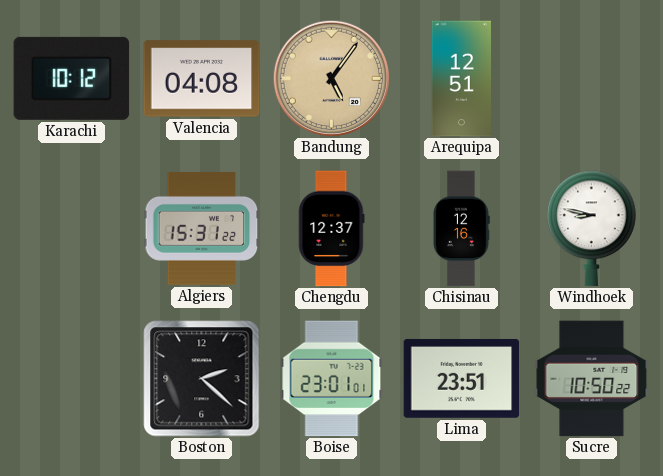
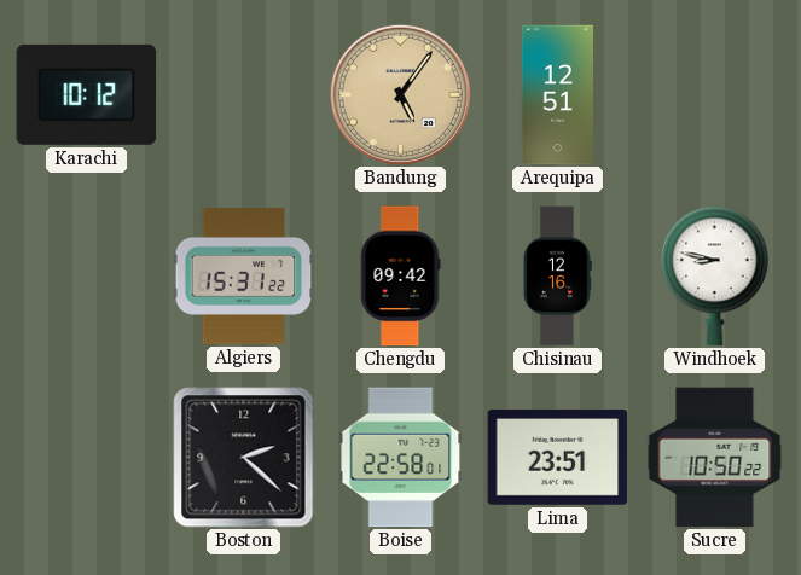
Valencia: 04:08 -> none
Chengdu: 12:37 -> 09:42
Boise: 23:01 -> 22:58
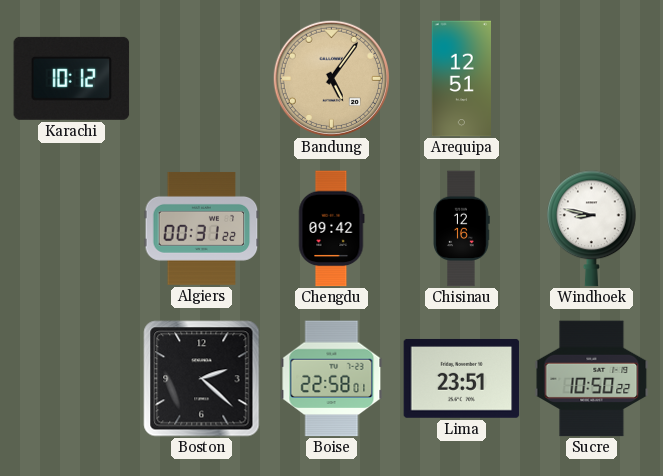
Algiers: 15:31 -> 00:31
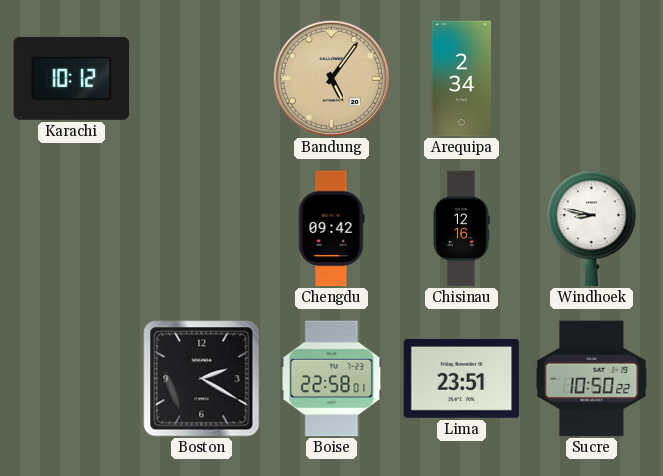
Arequipa: 12:51 -> 2:34
Algiers: 00:31 -> none
Boston: 2:22 -> 2:20
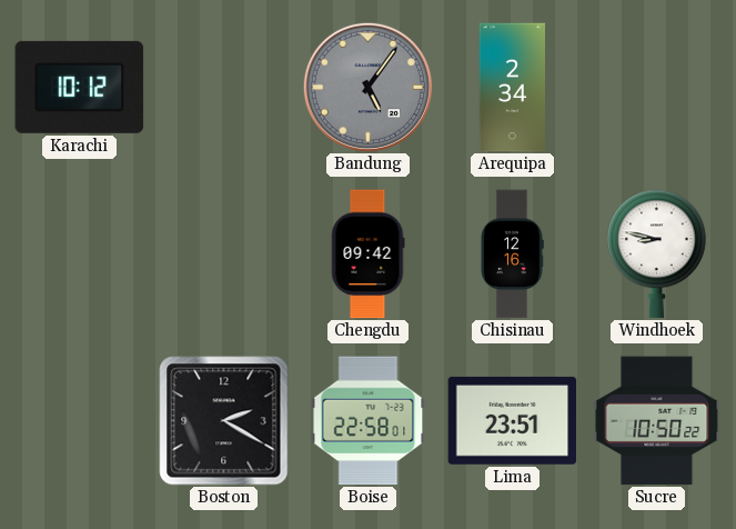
Bandung dial: champagne -> grey
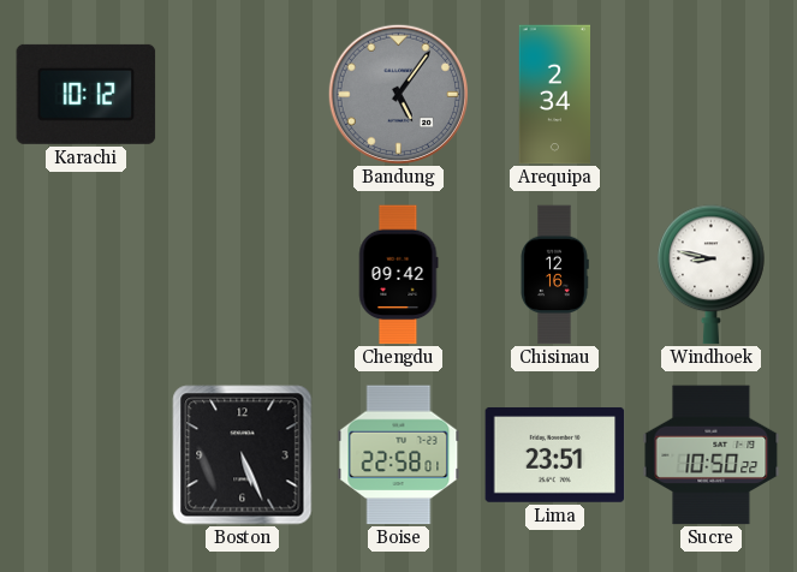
Boston: 2:20 -> 5:26
